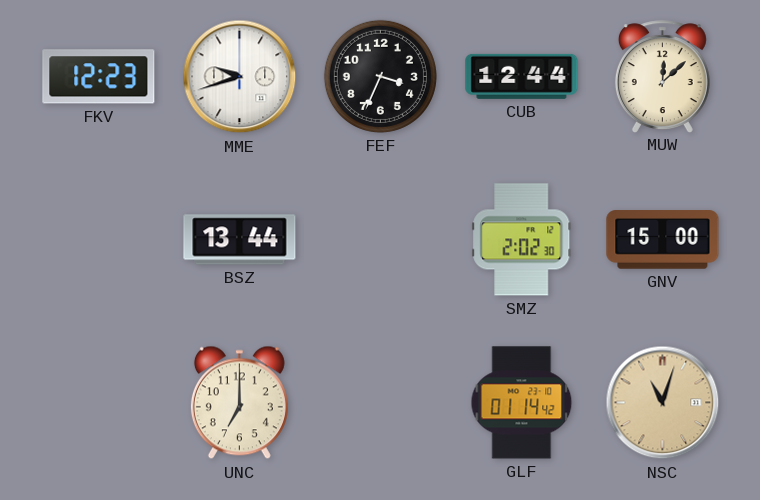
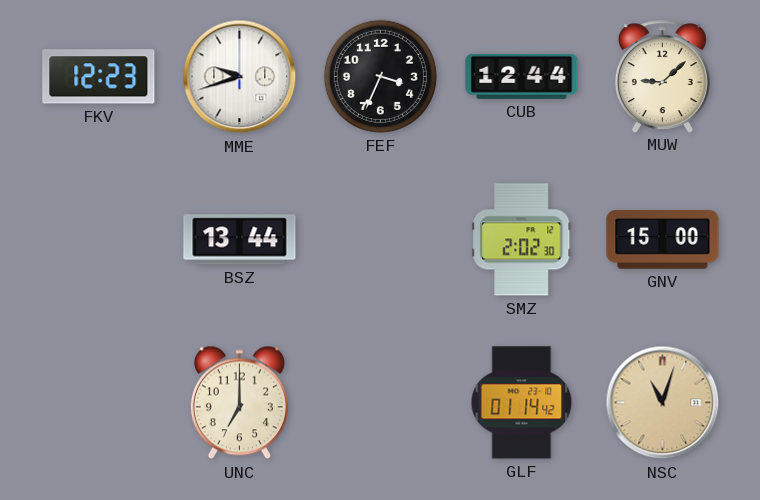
MUW: 12:08 -> 9:08
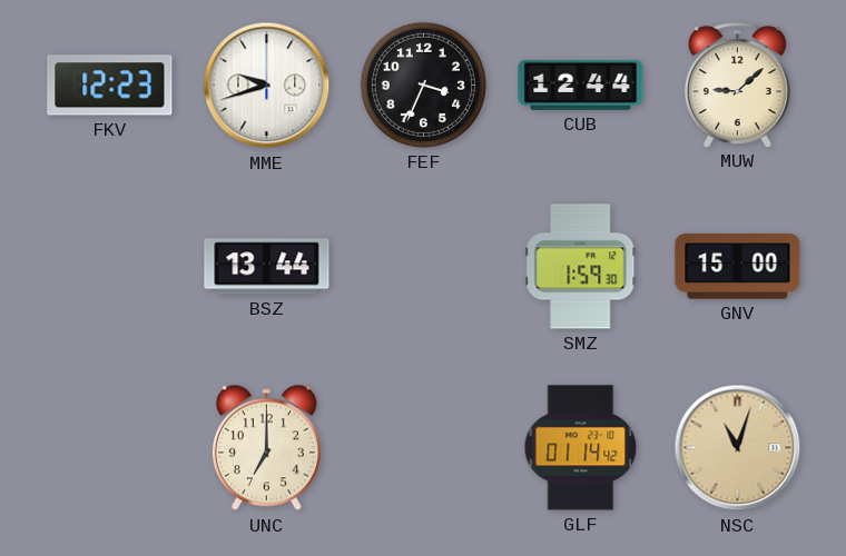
SMZ: 2:02 -> 1:59
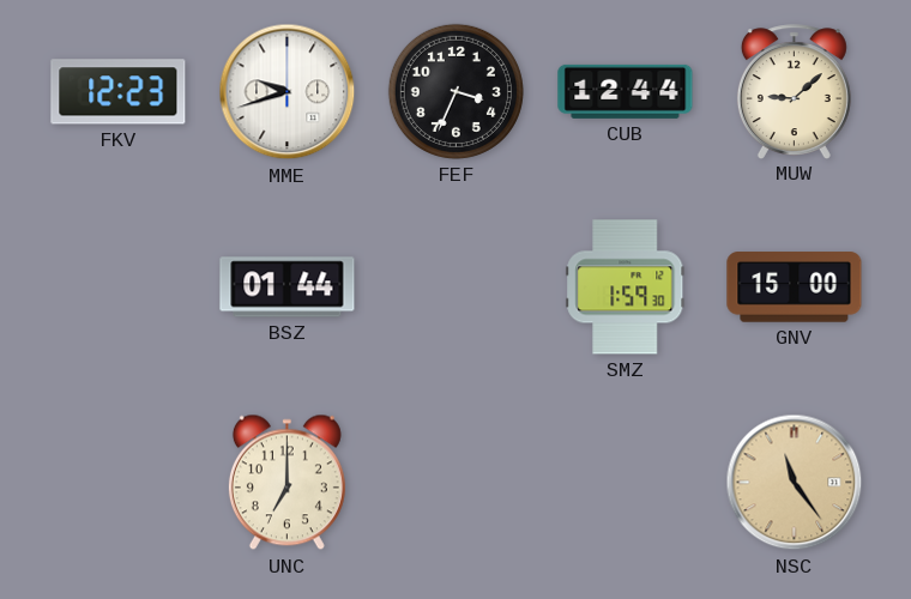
BSZ: 13:44 -> 01:44
GLF: 01:14 -> none
NSC: 11:03 -> 11:24
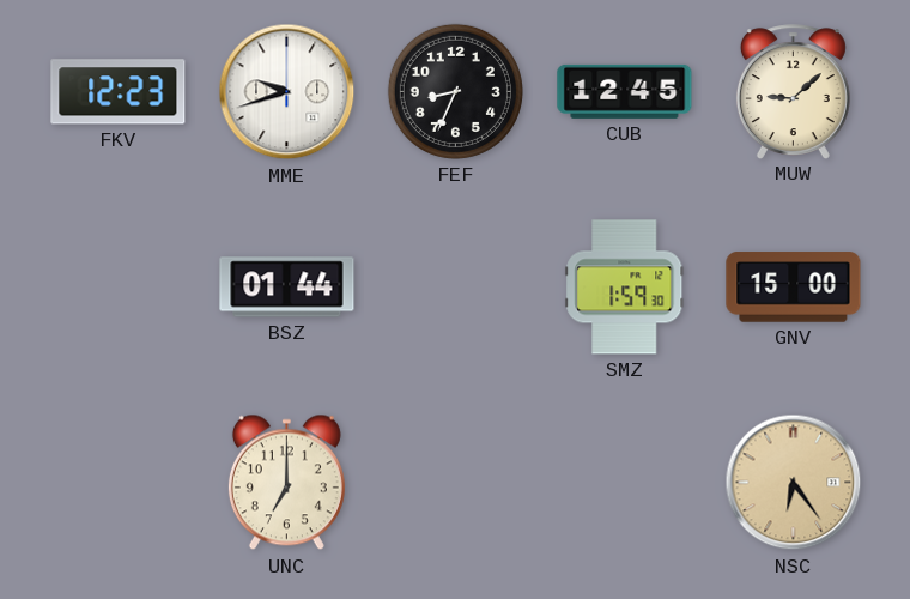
FEF: 3:34 -> 8:34
CUB: 12:44 -> 12:45
NSC: 11:24 -> 6:24
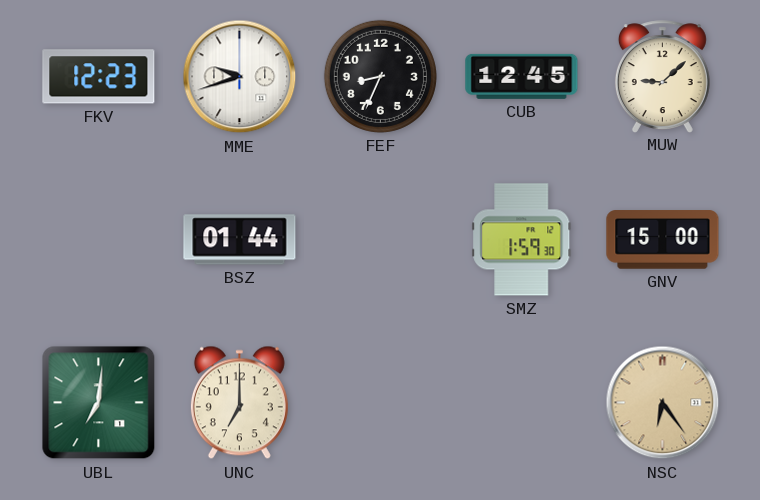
UBL: none -> 7:01
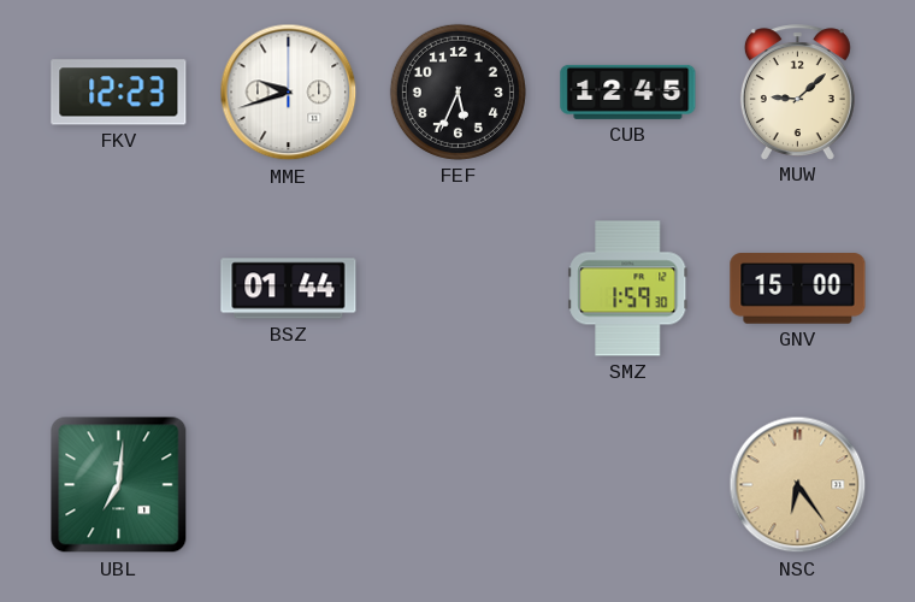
FEF: 8:34 -> 5:34
UNC: 7:00 -> none
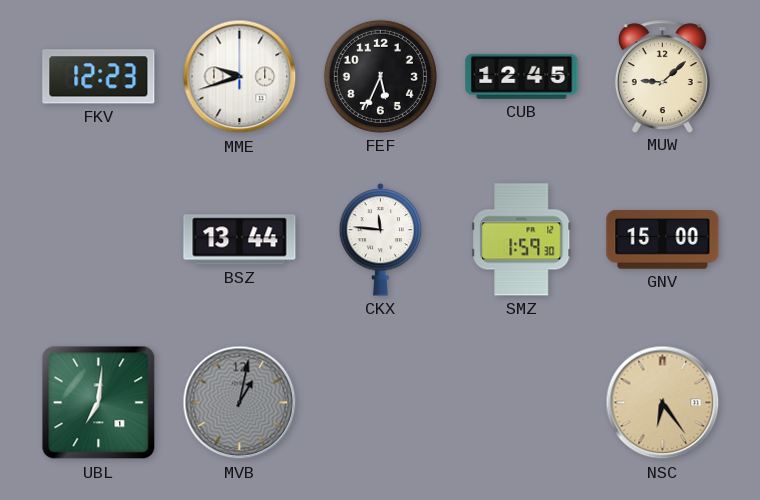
BSZ: 01:44 -> 13:44
CKX: none -> 11:46
MVB: none -> 1:02
